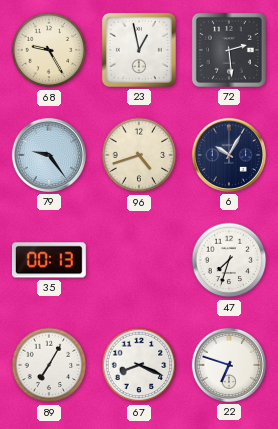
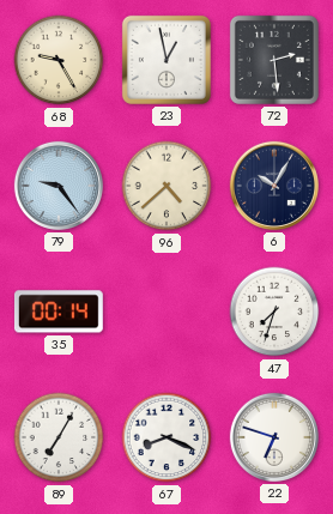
96: 4:42 -> 4:38
35: 00:13 -> 00:14
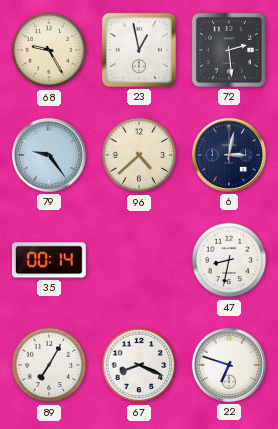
6: 10:05 -> 3:02
47: 7:33 -> 8:32
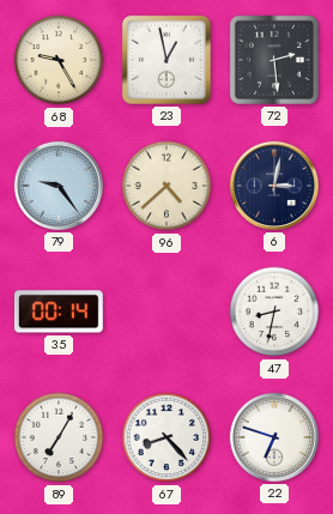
67: 8:19 -> 8:23
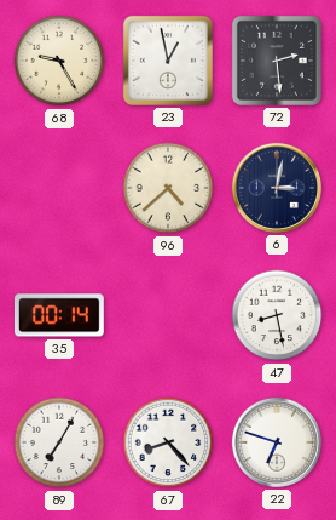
79: 9:24 -> none
47: 8:32 -> 8:28
